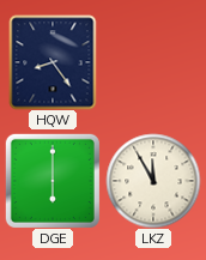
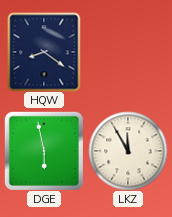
HQW: 8:24 -> 8:21
DGE: 6:00 -> 5:58
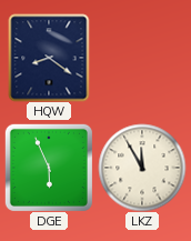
DGE: 5:58 -> 5:56
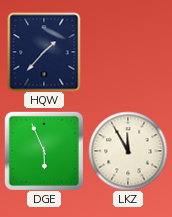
HQW: 8:21 -> 1:37
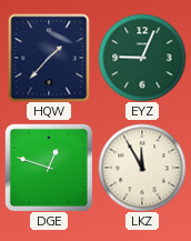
EYZ: none -> 9:04
DGE: 5:56 -> 12:48
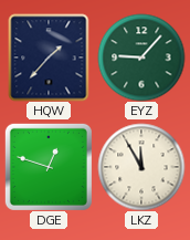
EYZ: 9:04 -> 9:07
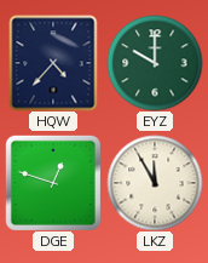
HQW: 1:37 -> 4:37
EYZ: 9:07 -> 10:00
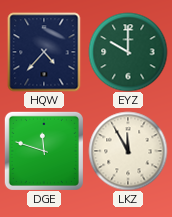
DGE: 12:48 -> 11:48
